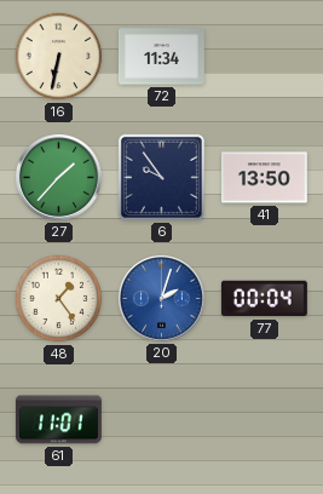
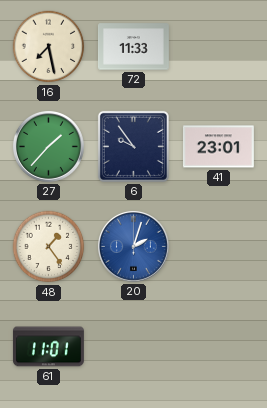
16: 6:32 -> 7:28
72: 11:34 -> 11:33
41: 13:50 -> 23:01
77: 00:04 -> none
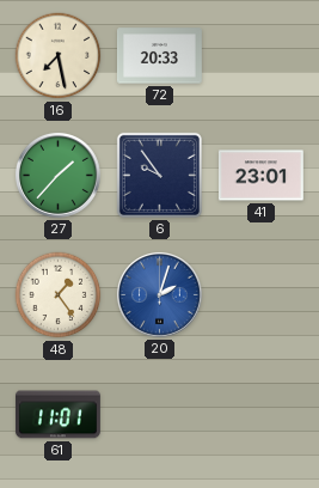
72: 11:33 -> 20:33
